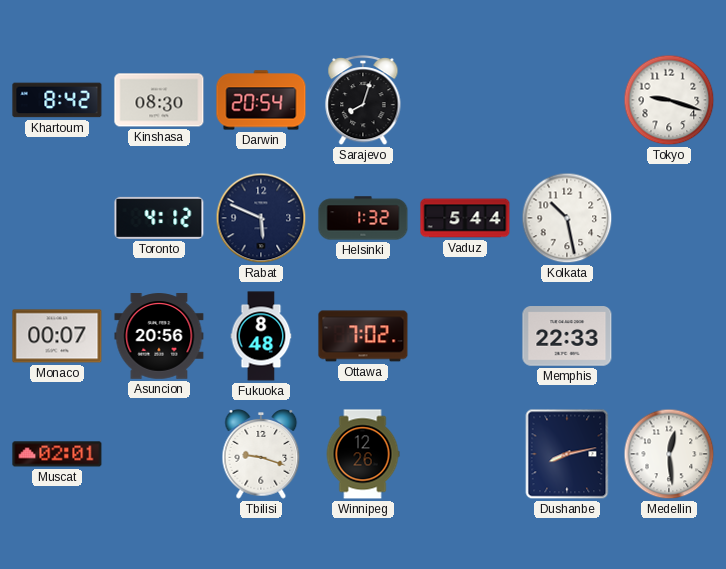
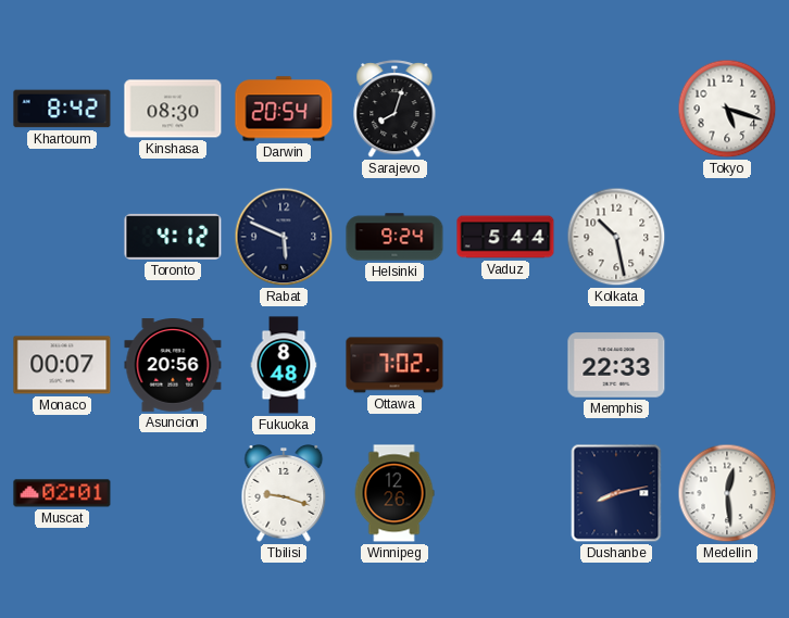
Tokyo: 9:18 -> 5:18
Helsinki: 1:32 -> 9:24
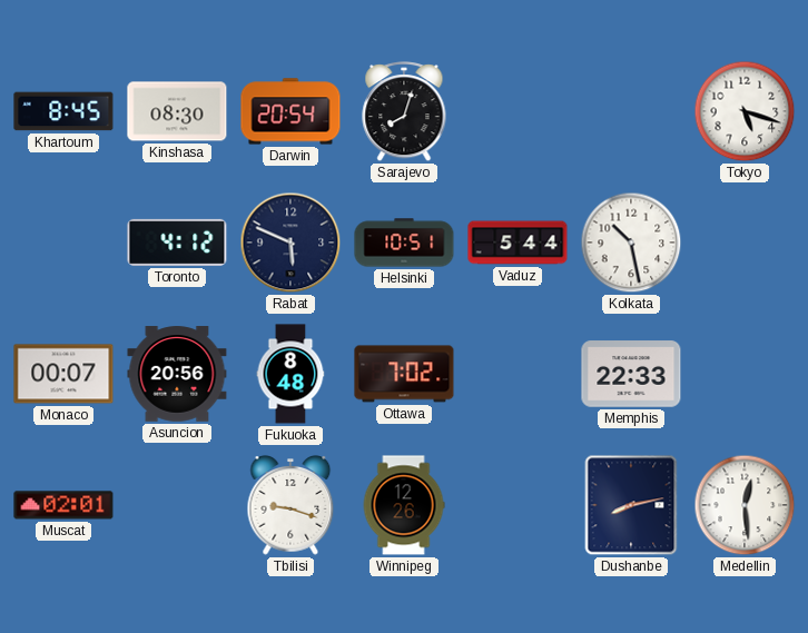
Khartoum: 8:42 -> 8:45
Helsinki: 9:24 -> 10:51
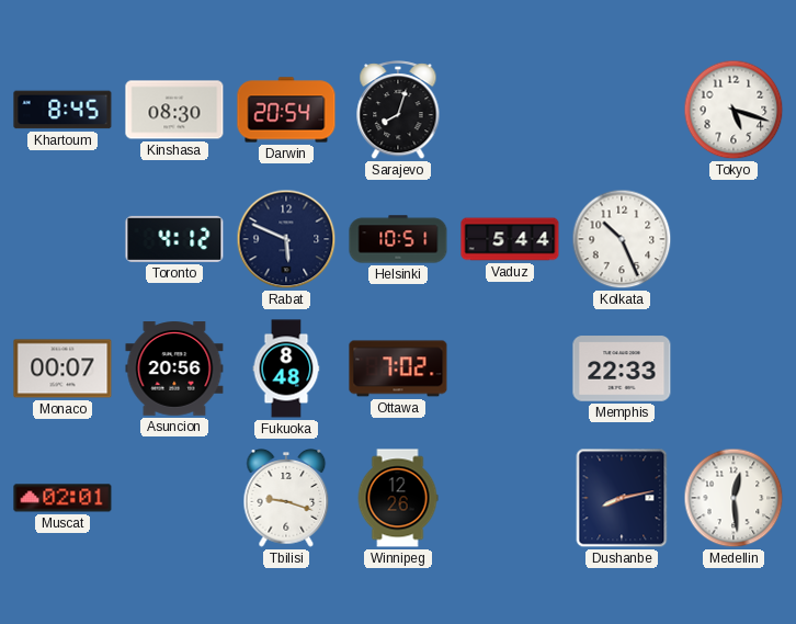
Kolkata: 10:28 -> 10:26
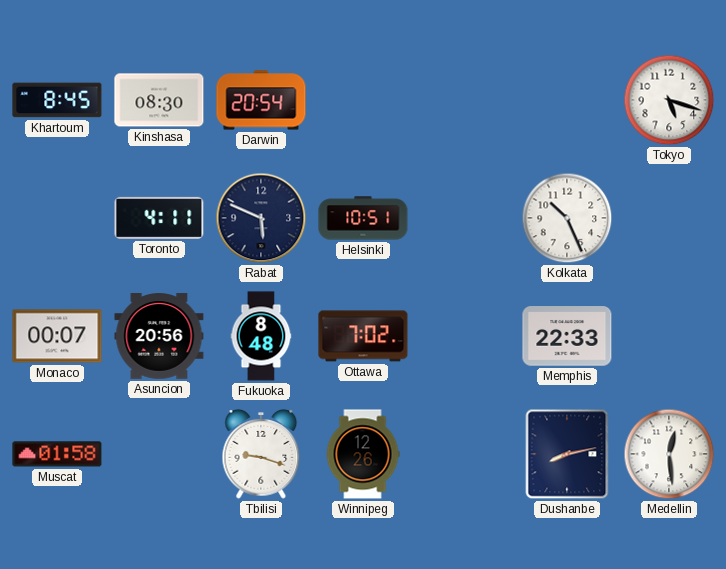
Sarajevo: 8:03 -> none
Toronto: 4:12 -> 4:11
Vaduz: 5:44 -> none
Muscat: 02:01 -> 01:58
